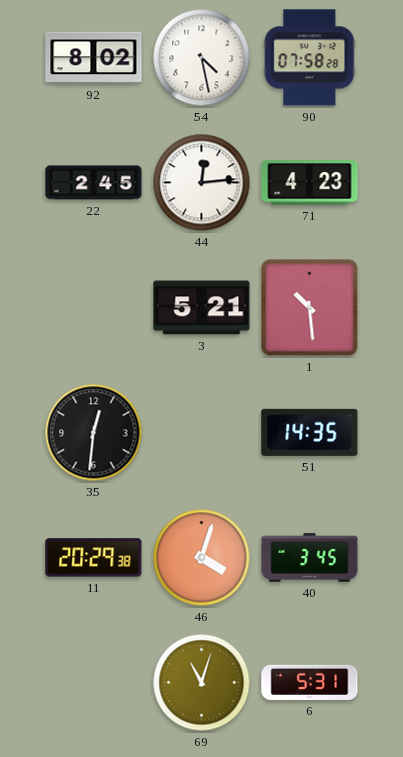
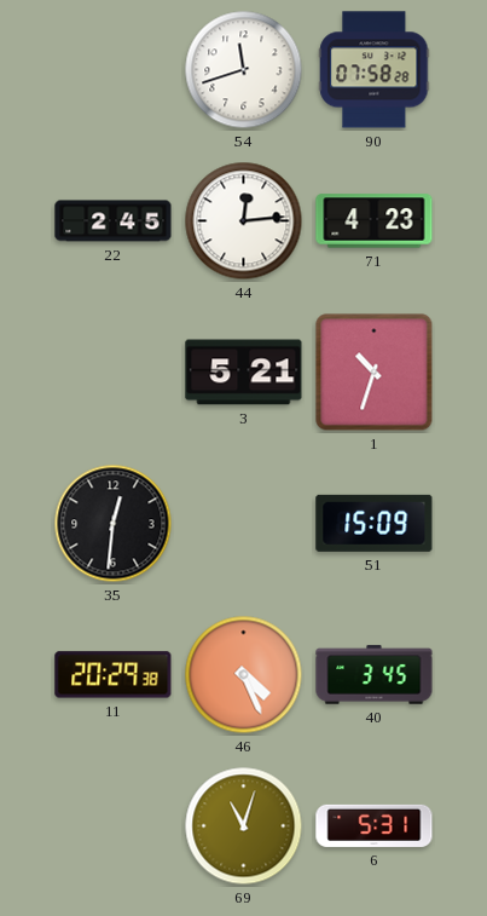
92: 8:02 -> none
54: 4:28 -> 11:42
1: 10:29 -> 10:33
51: 14:35 -> 15:09
46: 4:03 -> 4:26
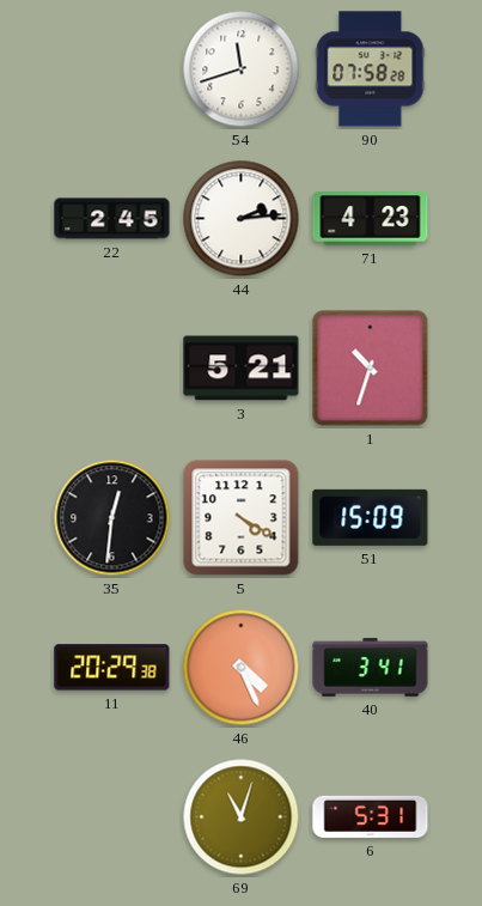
44: 12:14 -> 2:14
5: none -> 4:20
40: 3:45 -> 3:41
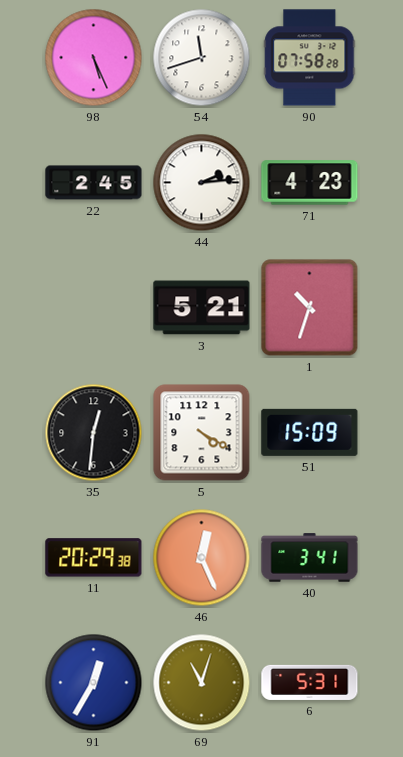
98: none -> 5:26
46: 4:26 -> 12:26
91: none -> 12:35
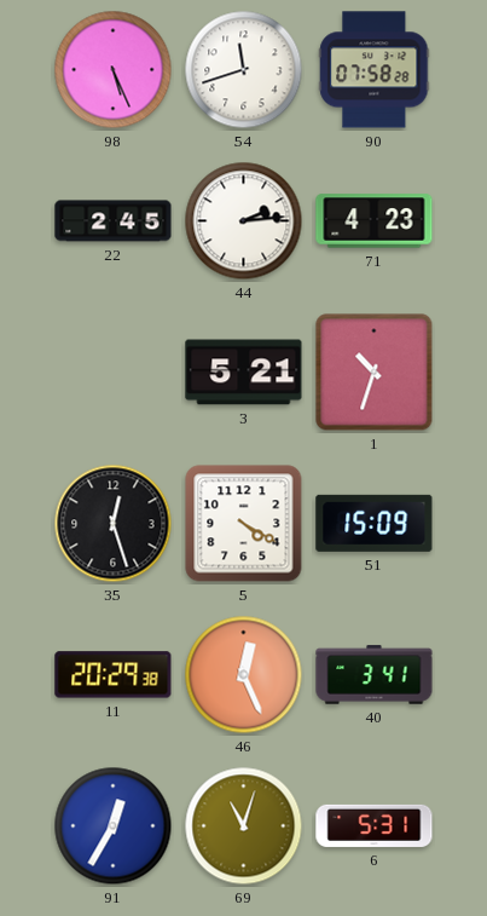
35: 12:31 -> 12:27
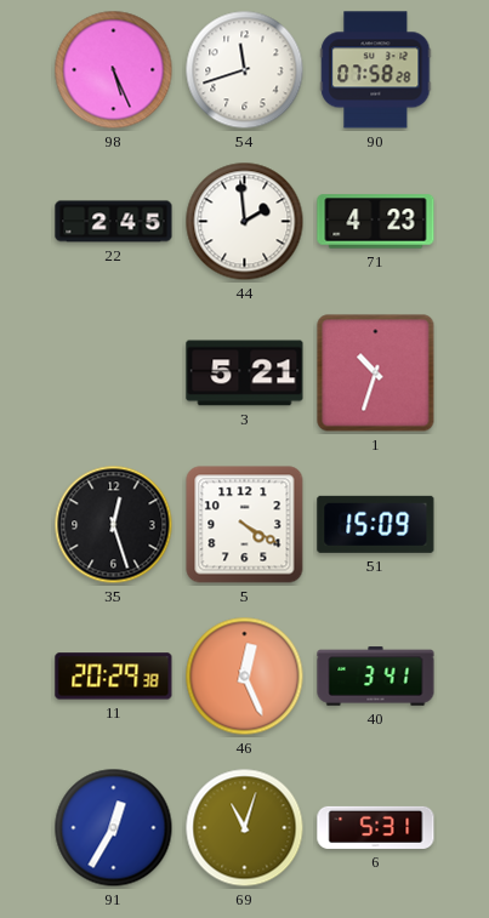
44: 2:14 -> 1:59
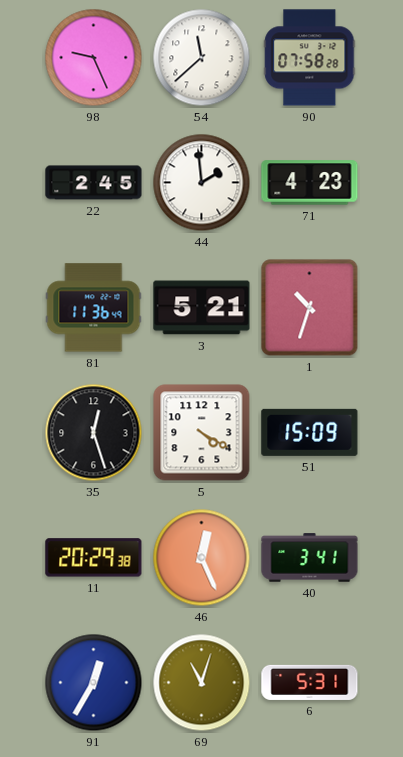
98: 5:26 -> 9:26
54: 11:42 -> 11:38
81: none -> 11:36
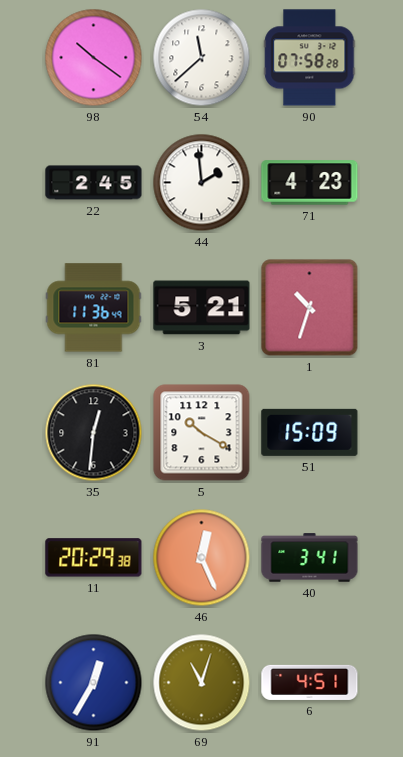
98: 9:26 -> 10:21
35: 12:27 -> 12:31
5: 4:20 -> 10:20
6: 5:31 -> 4:51
